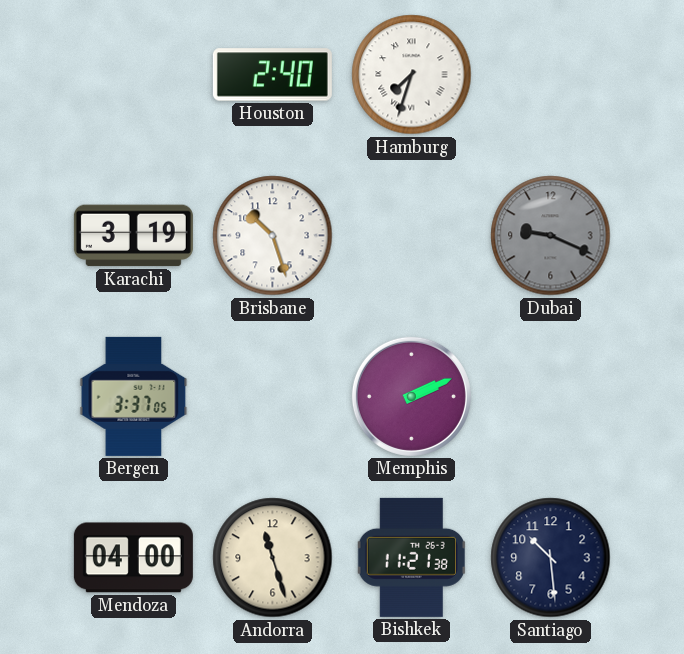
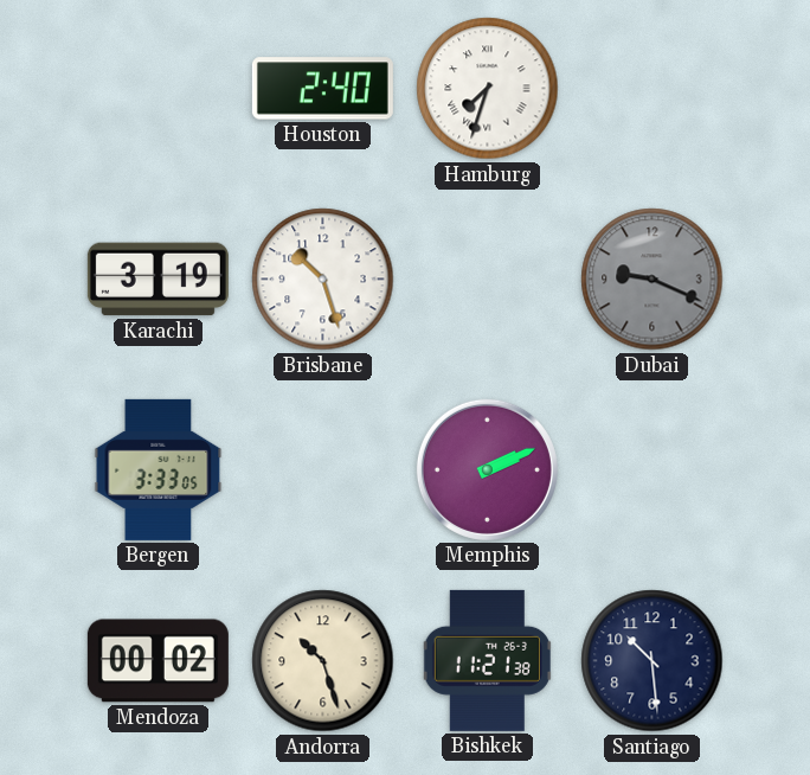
Bergen: 3:37 -> 3:33
Mendoza: 04:00 -> 00:02
Andorra: 11:27 -> 10:27
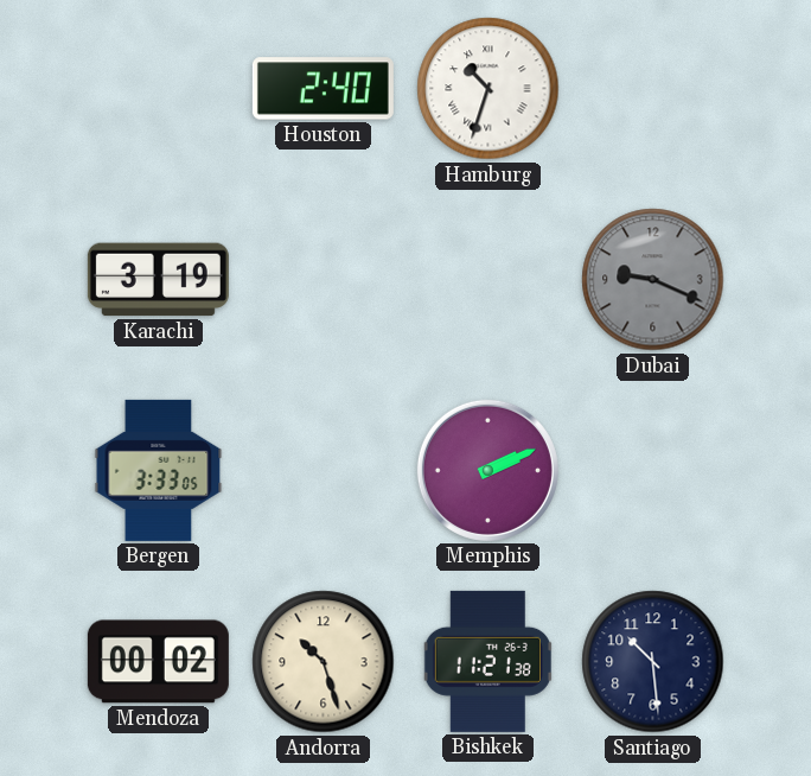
Hamburg: 7:33 -> 10:33
Brisbane: 10:27 -> none
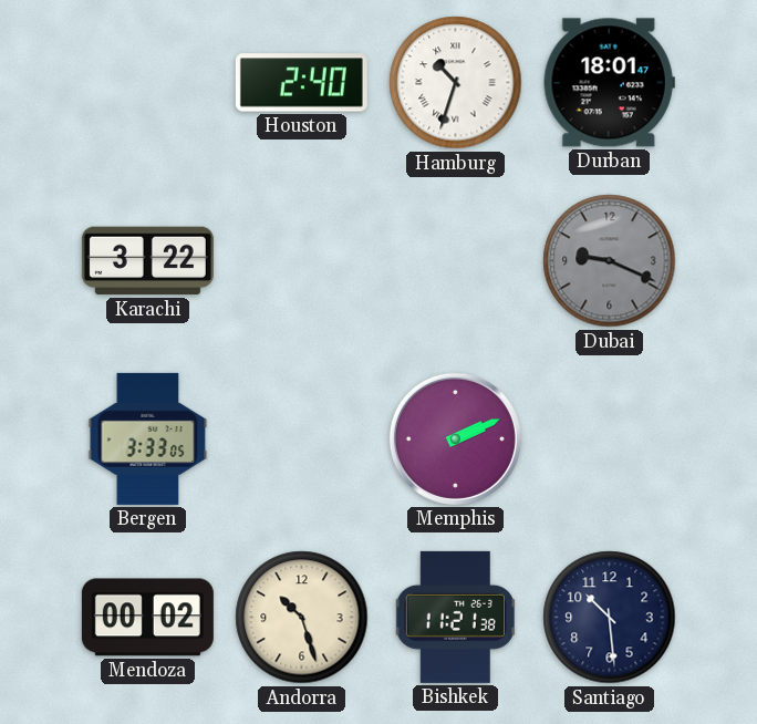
Durban: none -> 18:01
Karachi: 3:19 -> 3:22
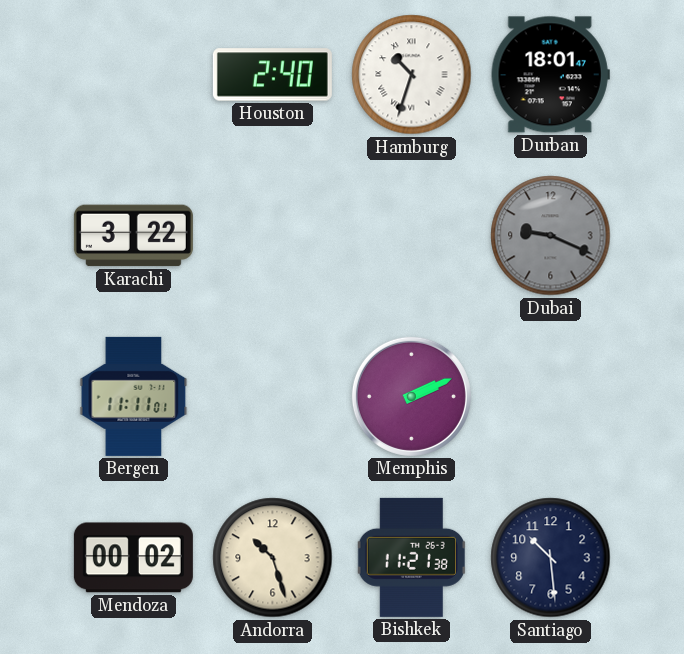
Bergen: 3:33 -> 11:11
